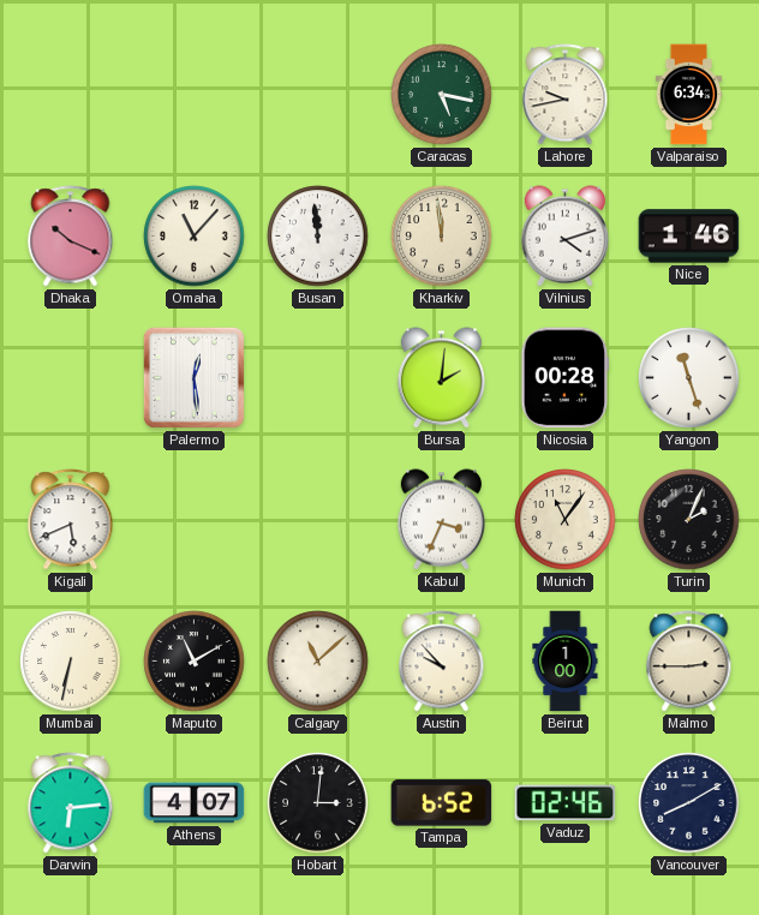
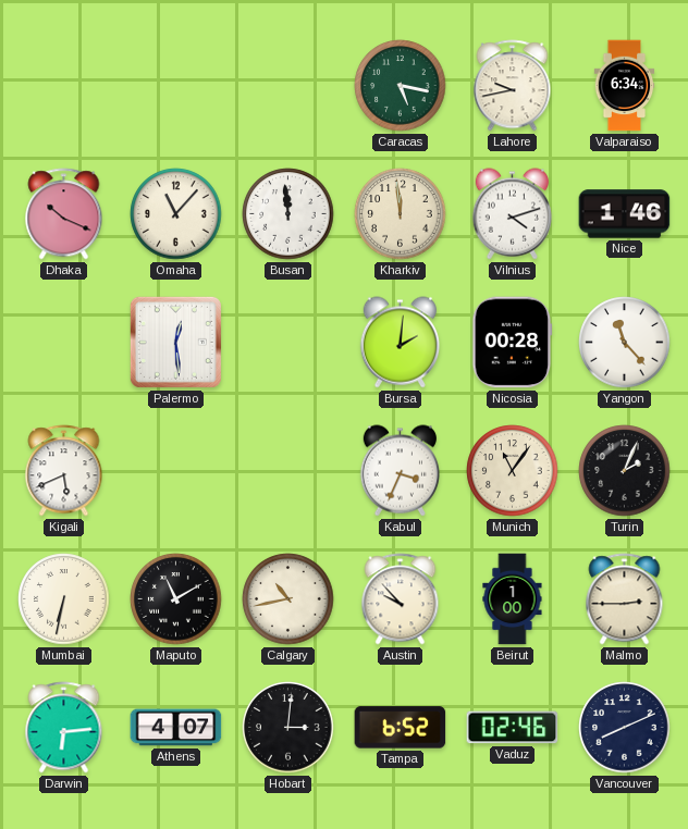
Yangon: 11:27 -> 11:23
Calgary: 11:08 -> 10:43
Vancouver: 8:10 -> 8:11
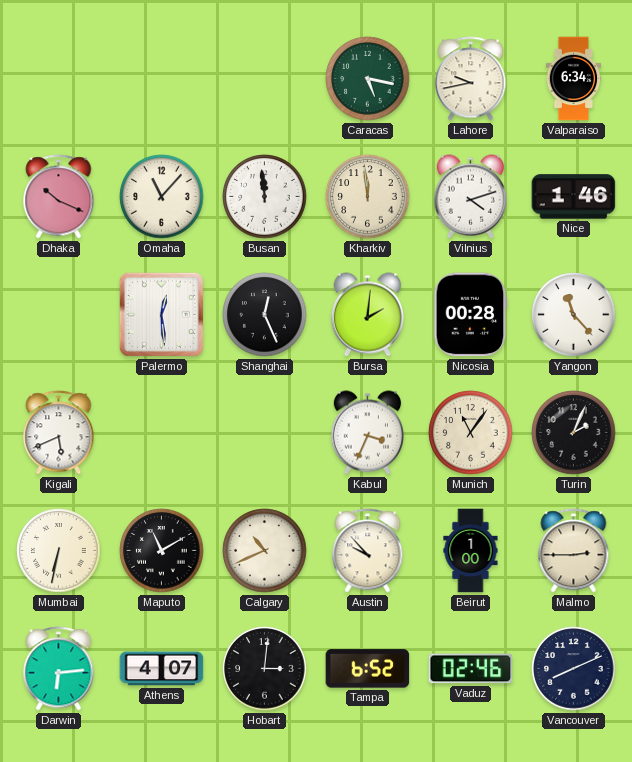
Shanghai: none -> 12:26
Calgary: 10:43 -> 10:41
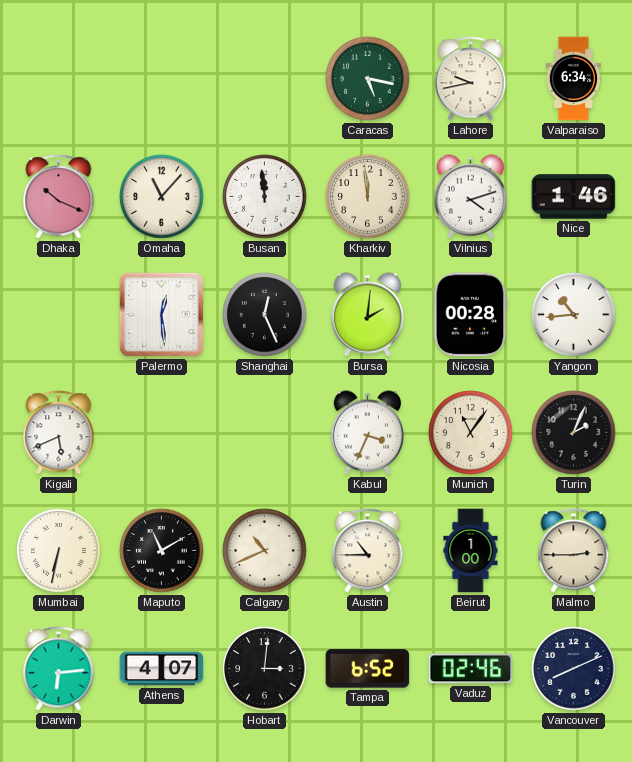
Yangon: 11:23 -> 10:44
Austin: 9:53 -> 10:45
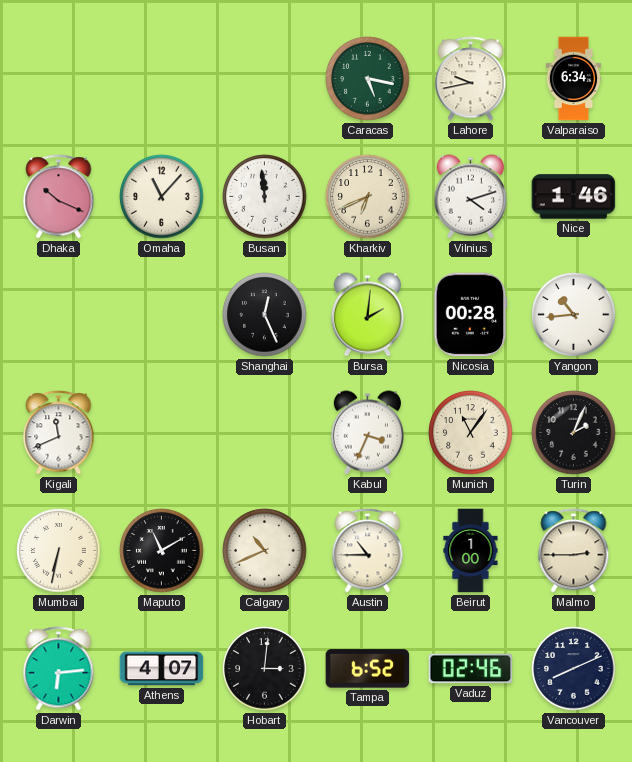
Kharkiv: 11:59 -> 6:41
Palermo: 12:29 -> none
Kigali: 5:41 -> 11:41
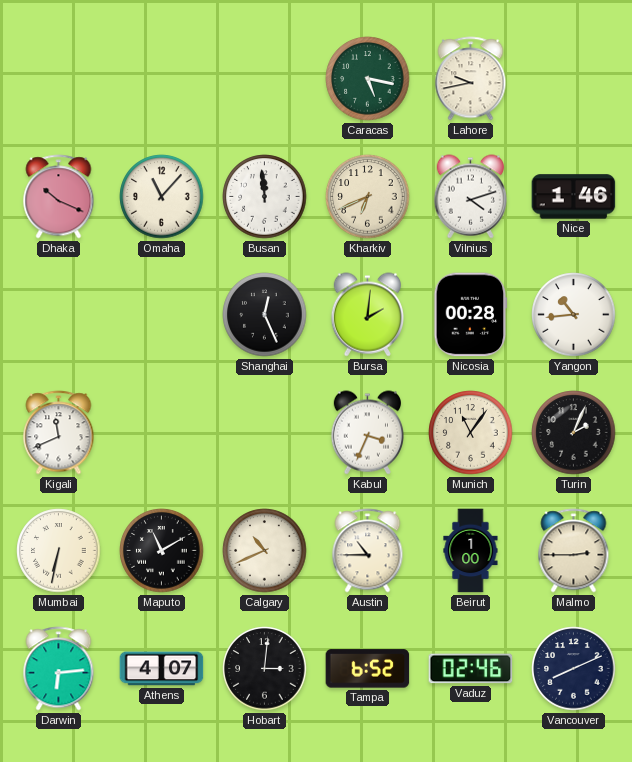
Valparaiso: 6:34 -> none
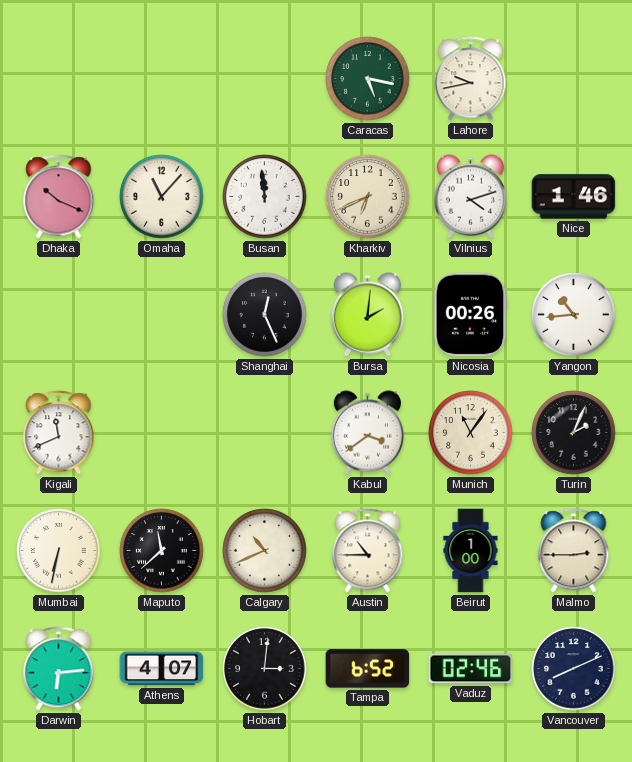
Nicosia: 00:28 -> 00:26
Kabul: 3:34 -> 3:39
Maputo: 11:10 -> 11:38
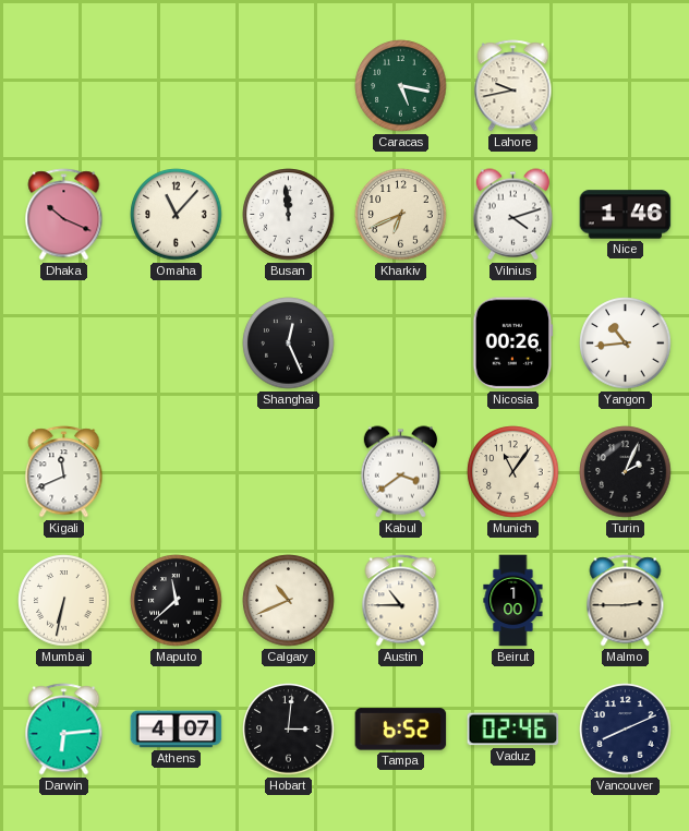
Bursa: 2:01 -> none
